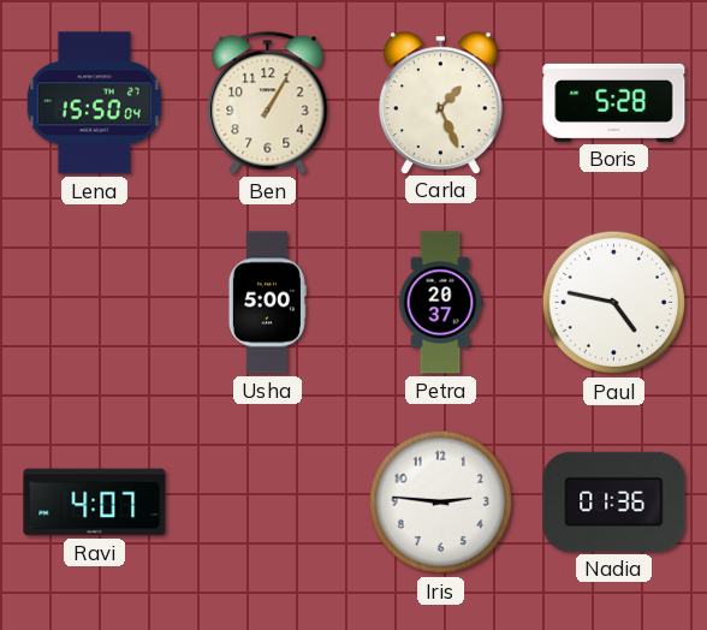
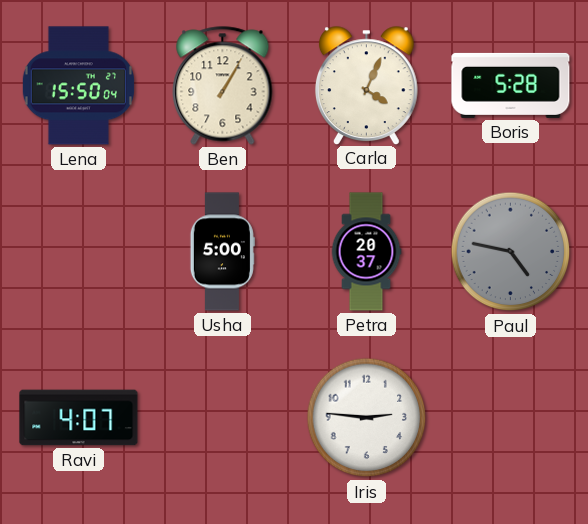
Carla: 1:26 -> 4:04
Paul dial: white -> grey
Nadia: 01:36 -> none
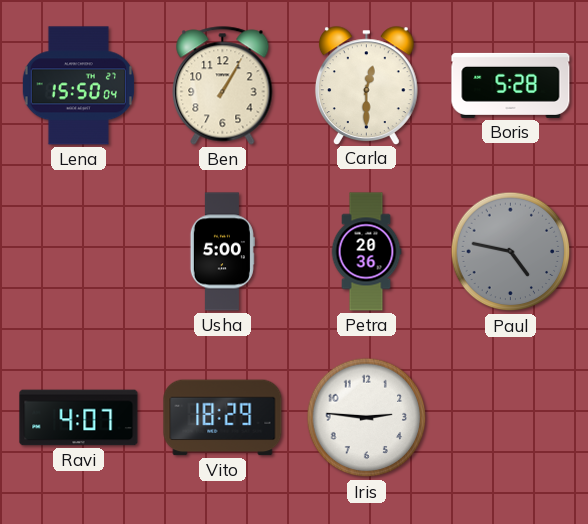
Carla: 4:04 -> 12:30
Petra: 20:37 -> 20:36
Vito: none -> 18:29
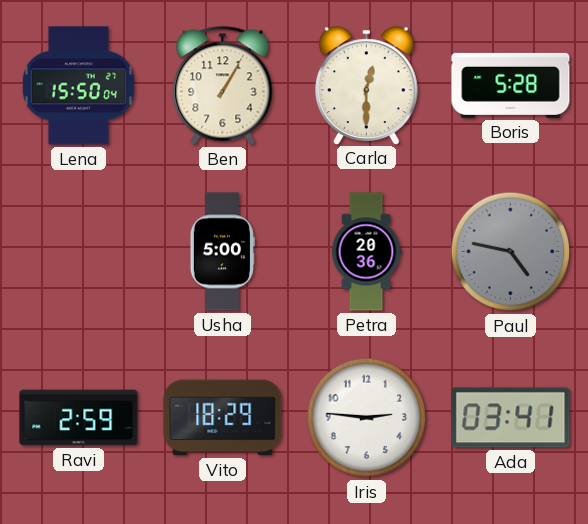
Ravi: 4:07 -> 2:59
Ada: none -> 03:41
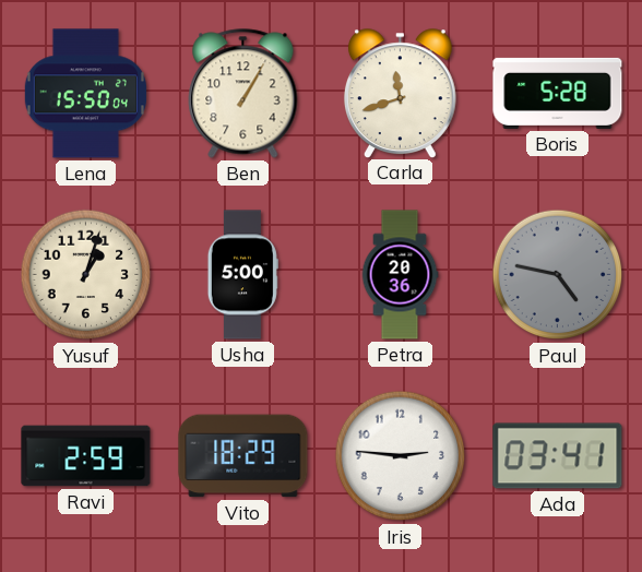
Carla: 12:30 -> 11:42
Yusuf: none -> 1:03
